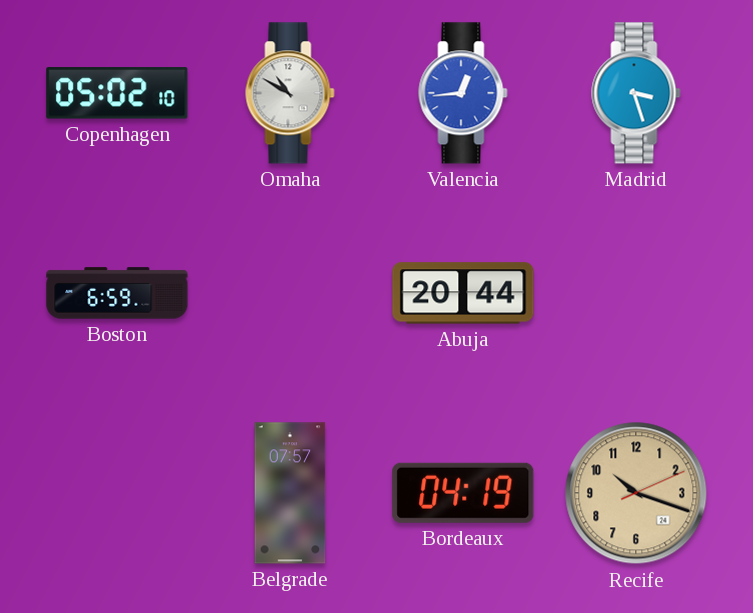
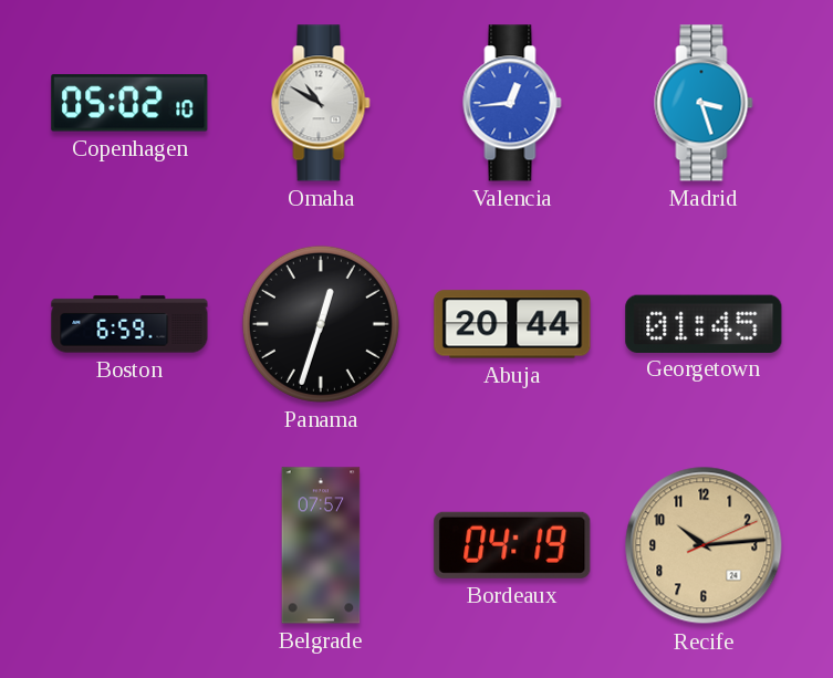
Panama: none -> 12:33
Georgetown: none -> 01:45
Recife: 10:18 -> 10:14
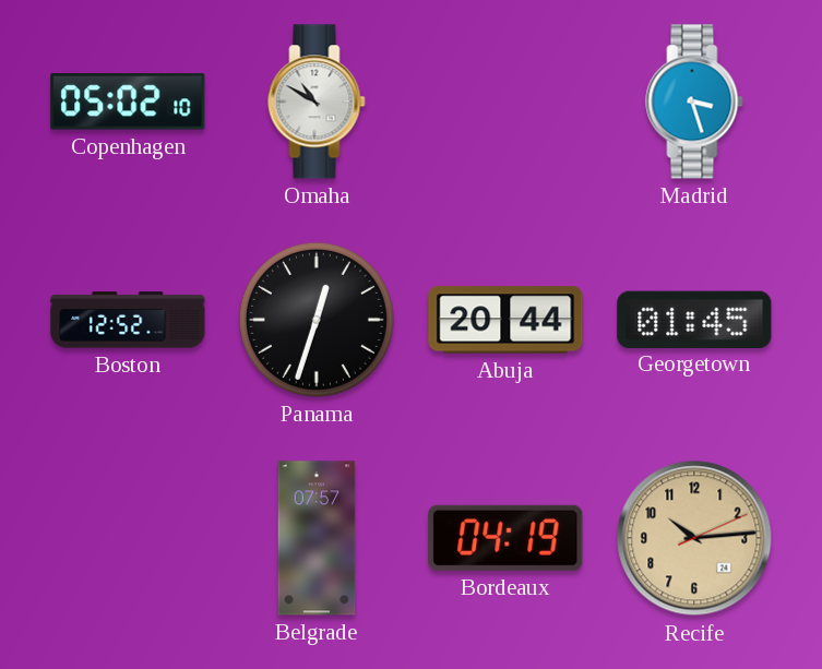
Valencia: 12:44 -> none
Boston: 6:59 -> 12:52
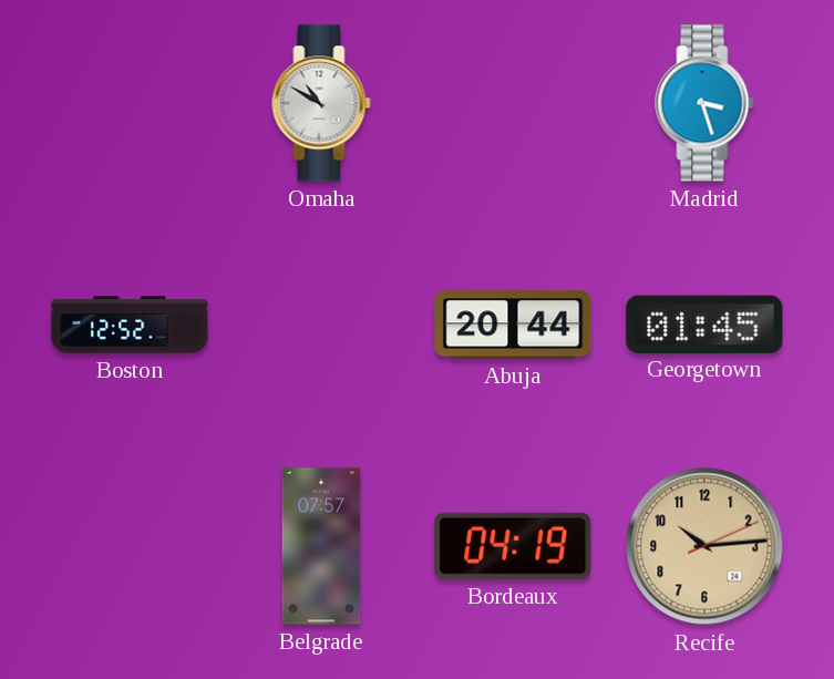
Copenhagen: 05:02 -> none
Panama: 12:33 -> none
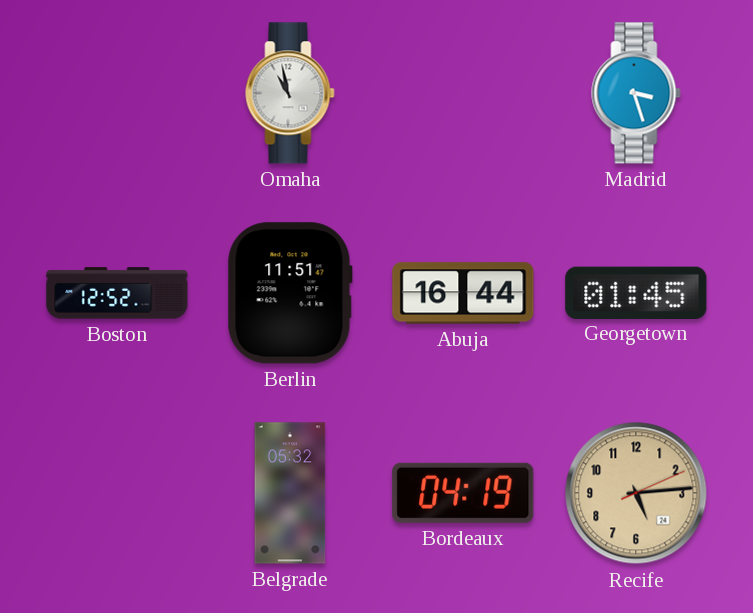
Omaha: 10:50 -> 10:58
Berlin: none -> 11:51
Abuja: 20:44 -> 16:44
Belgrade: 07:57 -> 05:32
Recife: 10:14 -> 5:14
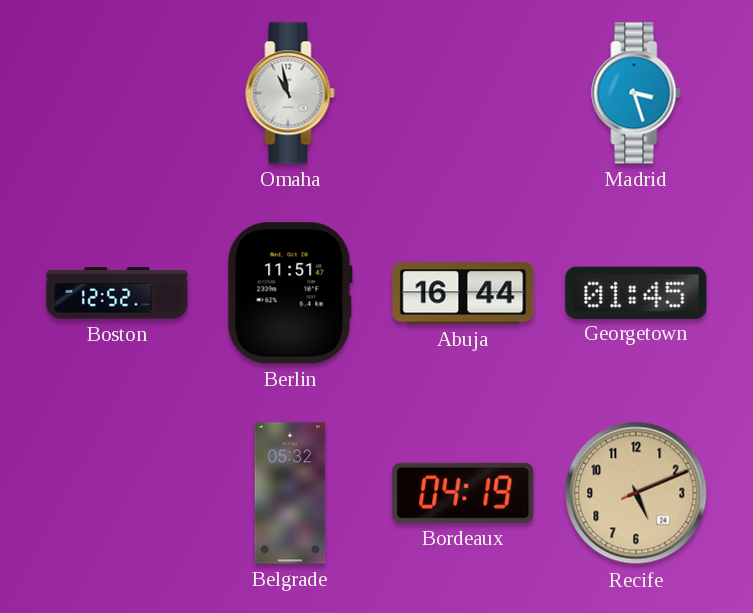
Recife: 5:14 -> 5:11
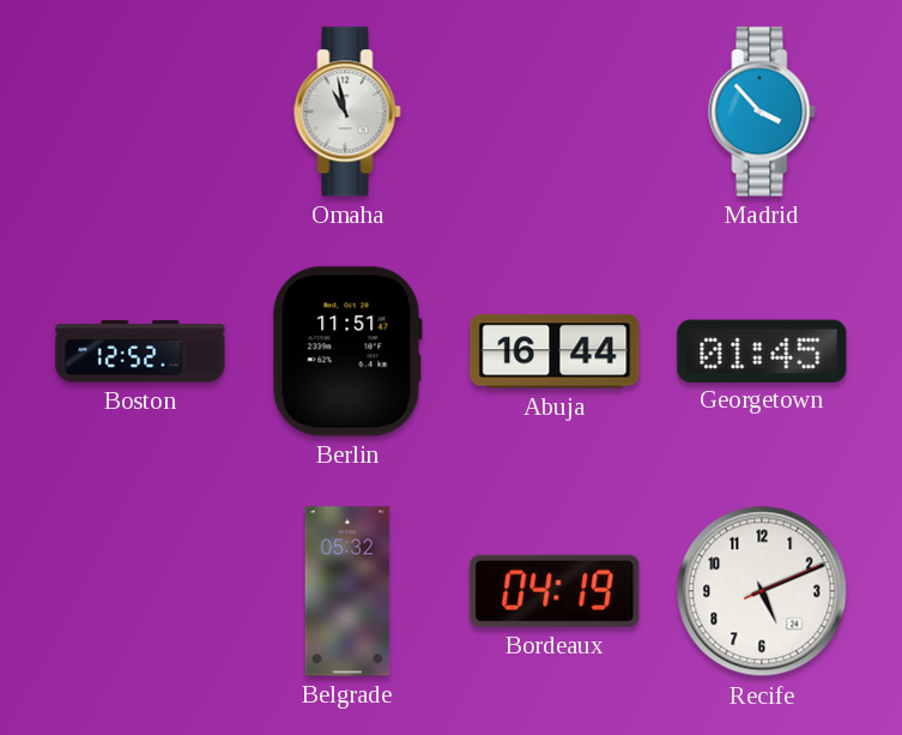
Madrid: 3:27 -> 3:53
Recife dial: champagne -> white
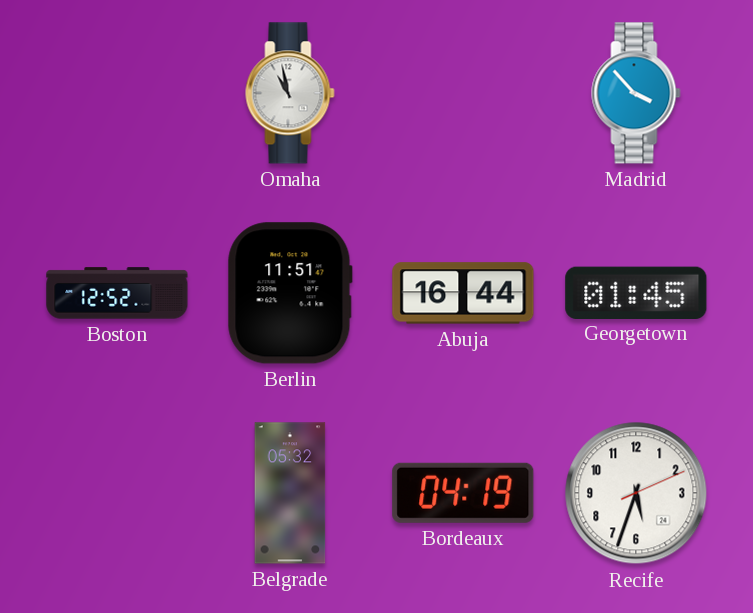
Recife: 5:11 -> 5:33
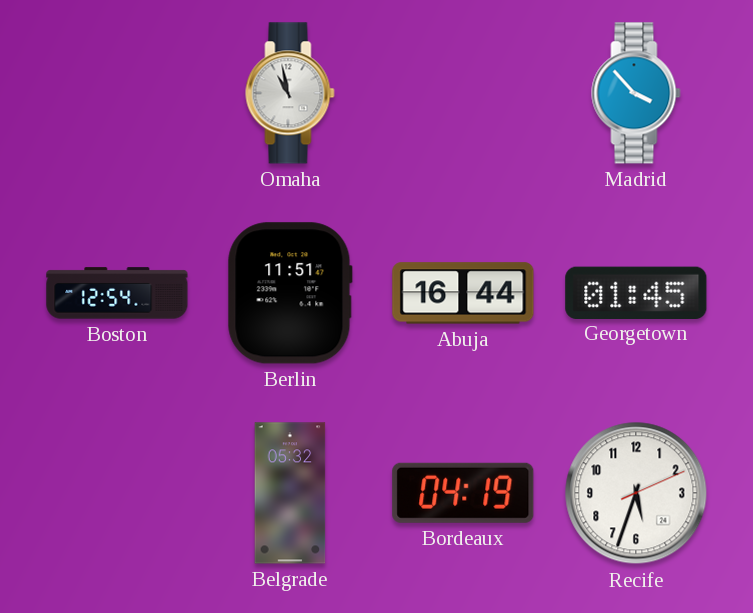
Boston: 12:52 -> 12:54
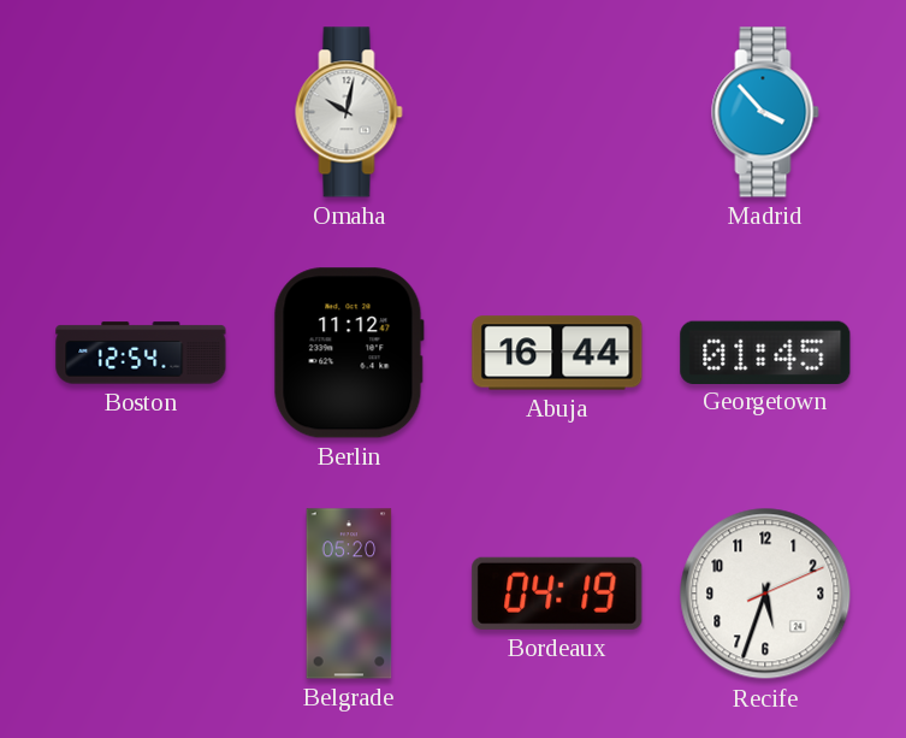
Omaha: 10:58 -> 10:02
Berlin: 11:51 -> 11:12
Belgrade: 05:32 -> 05:20
